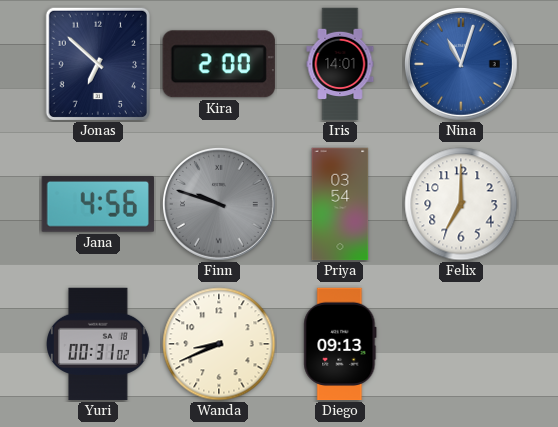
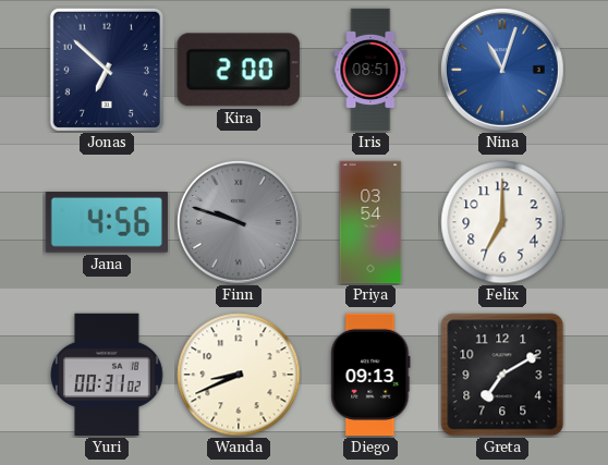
Iris: 14:01 -> 08:51
Greta: none -> 7:10
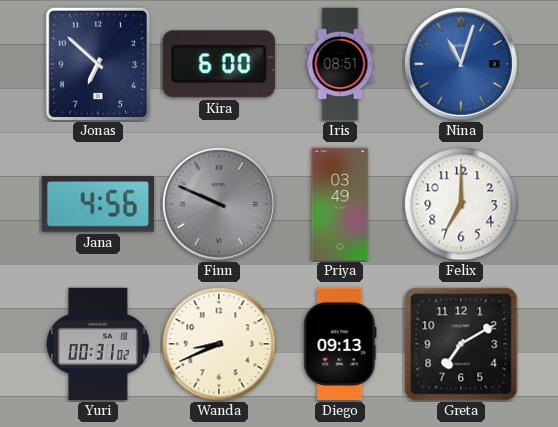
Kira: 2:00 -> 6:00
Finn: 9:48 -> 9:49
Priya: 03:54 -> 03:49
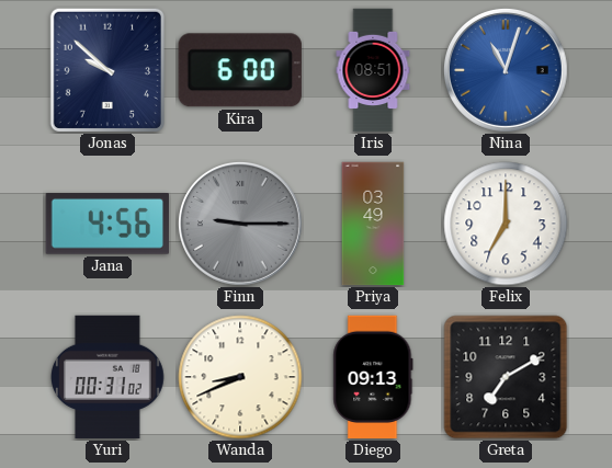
Jonas: 6:52 -> 9:52
Finn: 9:49 -> 9:15
